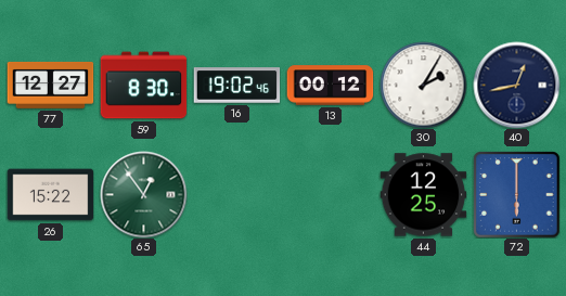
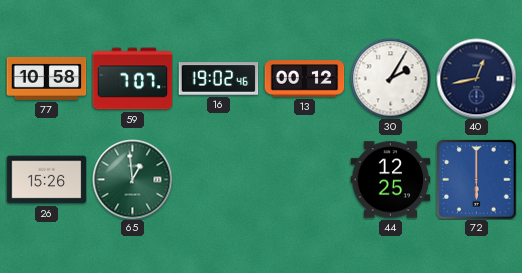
77: 12:27 -> 10:58
59: 8:30 -> 7:07
26: 15:22 -> 15:26
65: 12:54 -> 12:59
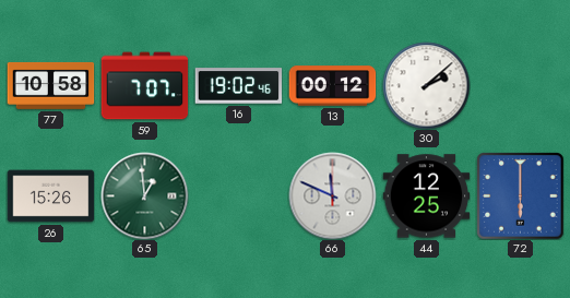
30: 2:05 -> 2:08
40: 12:43 -> none
66: none -> 11:49
